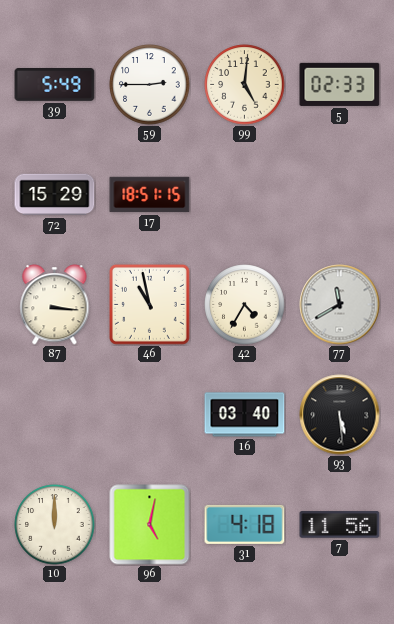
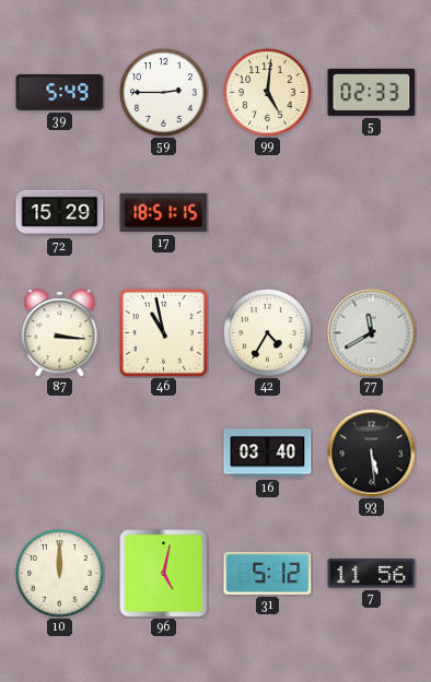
31: 4:18 -> 5:12
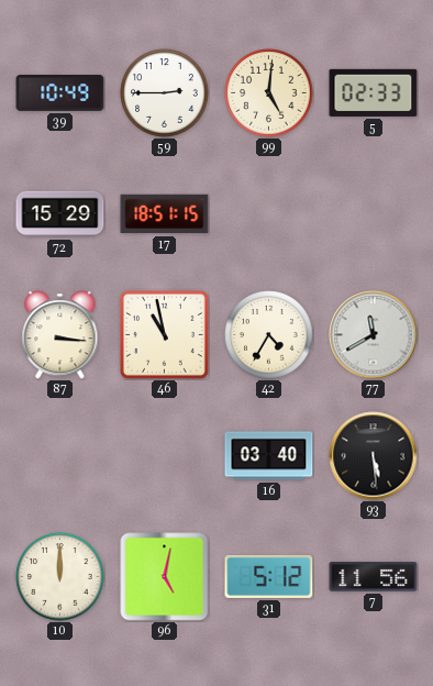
39: 5:49 -> 10:49
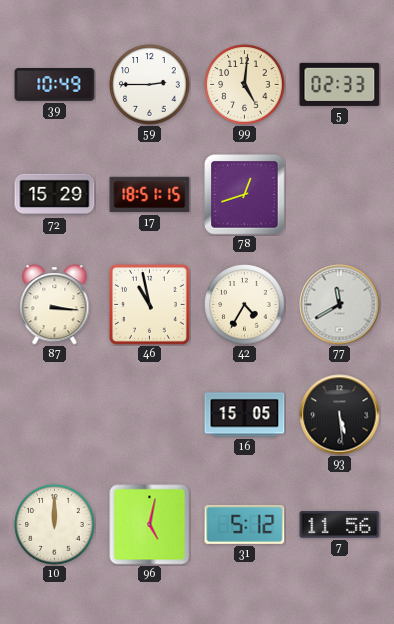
78: none -> 12:42
16: 03:40 -> 15:05
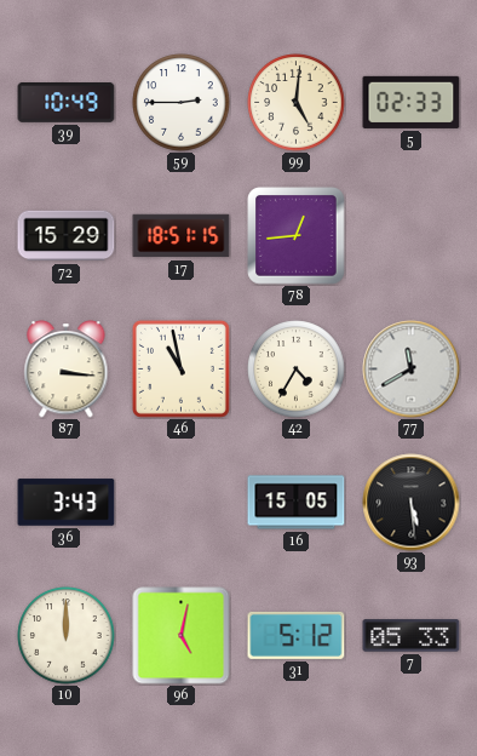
78: 12:42 -> 12:44
36: none -> 3:43
7: 11:56 -> 05:33
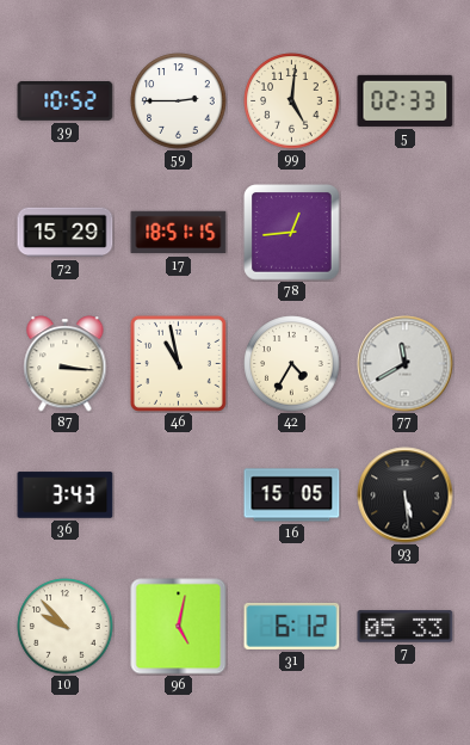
39: 10:49 -> 10:52
10: 12:00 -> 9:53
31: 5:12 -> 6:12
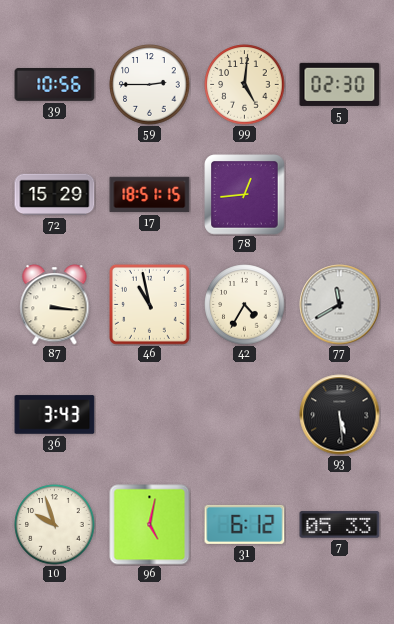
39: 10:52 -> 10:56
5: 02:33 -> 02:30
16: 15:05 -> none
10: 9:53 -> 9:57
